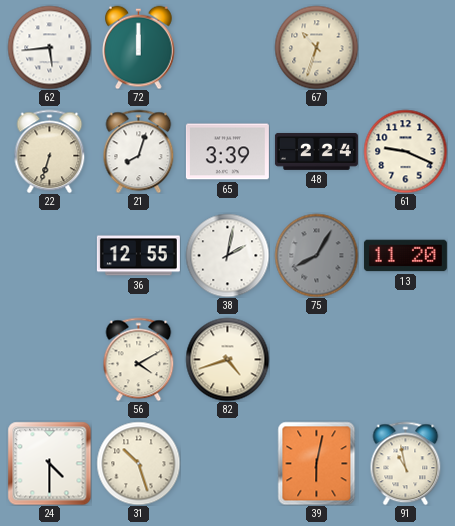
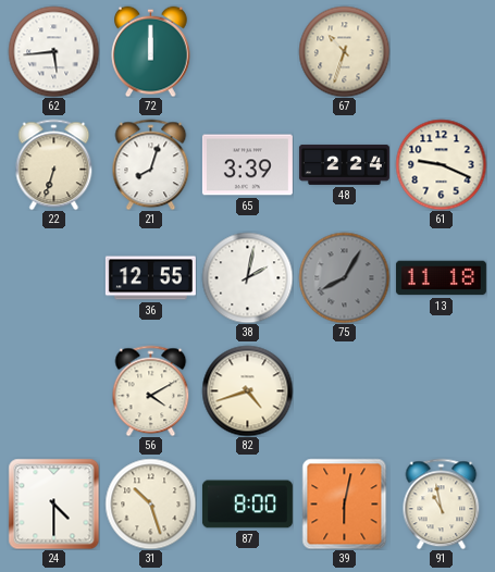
13: 11:20 -> 11:18
87: none -> 8:00
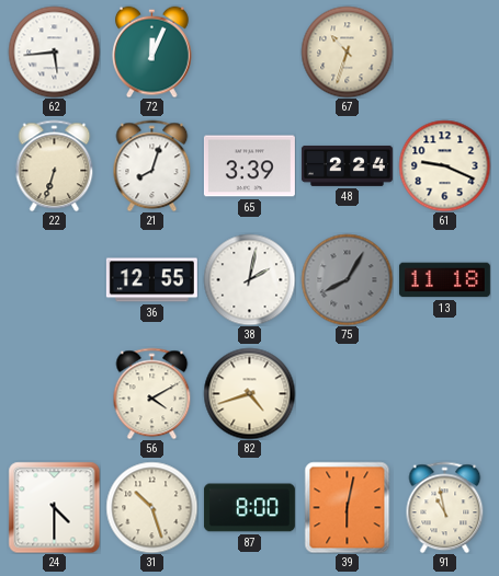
72: 12:00 -> 12:04
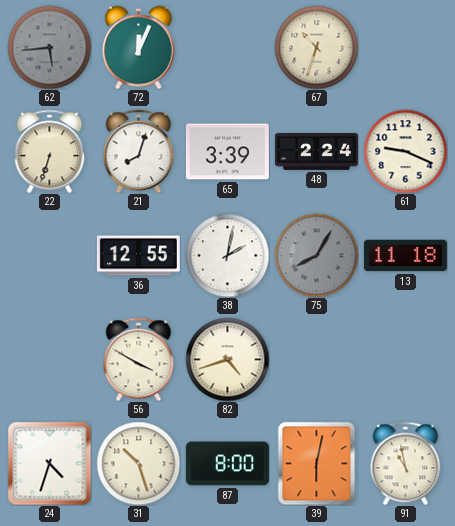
62 dial: white -> grey
56: 4:10 -> 3:50
24: 4:30 -> 4:33
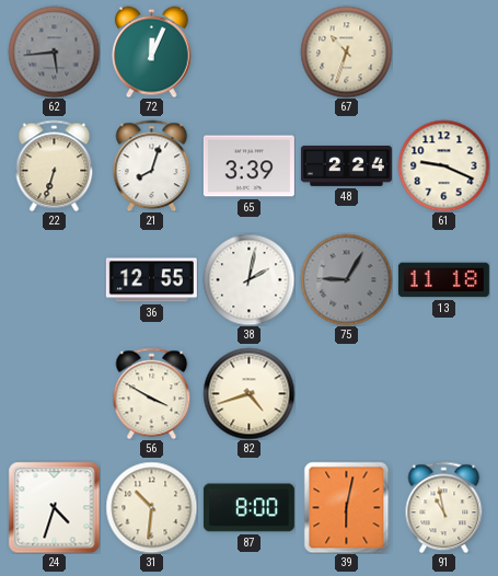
75: 8:05 -> 9:05
31: 10:27 -> 10:31
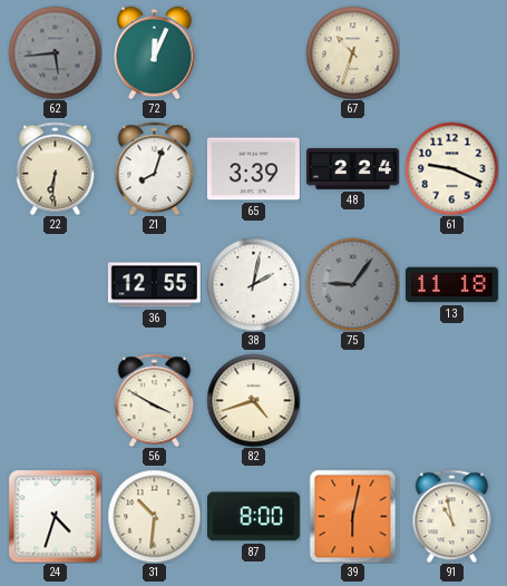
22: 6:33 -> 6:31
75: 9:05 -> 9:06
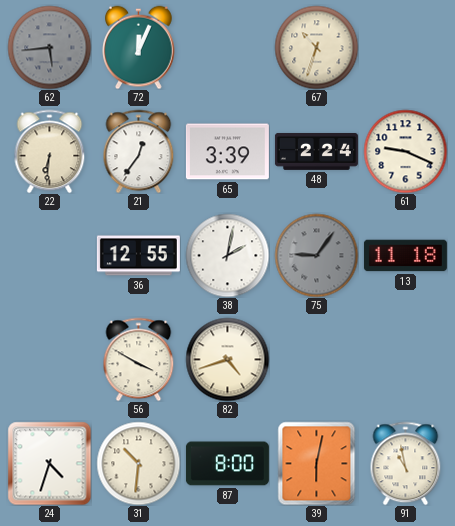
21: 8:03 -> 12:36
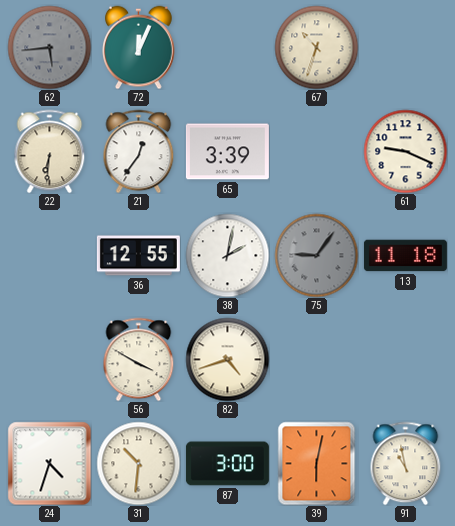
48: 2:24 -> none
87: 8:00 -> 3:00
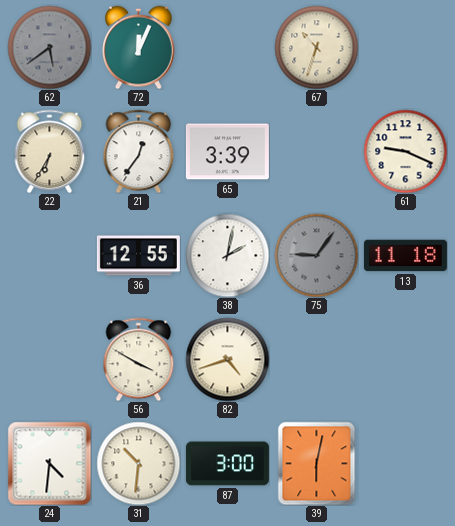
62: 5:44 -> 5:39
22: 6:31 -> 6:35
24: 4:33 -> 4:31
91: 10:58 -> none
